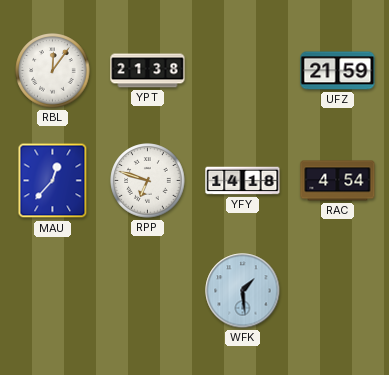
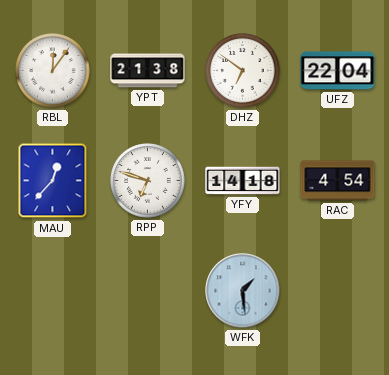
DHZ: none -> 6:51
UFZ: 21:59 -> 22:04
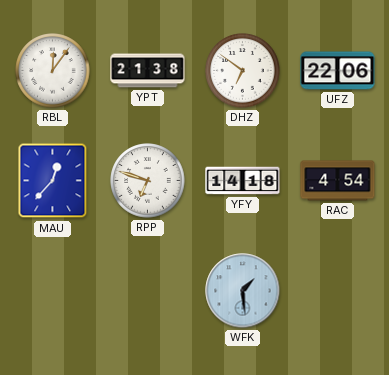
UFZ: 22:04 -> 22:06
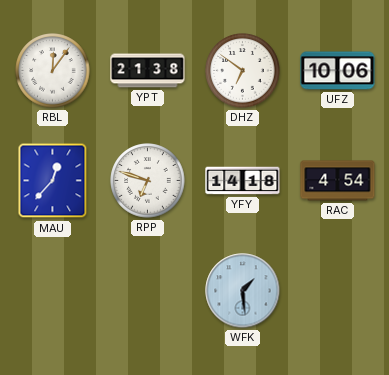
UFZ: 22:06 -> 10:06
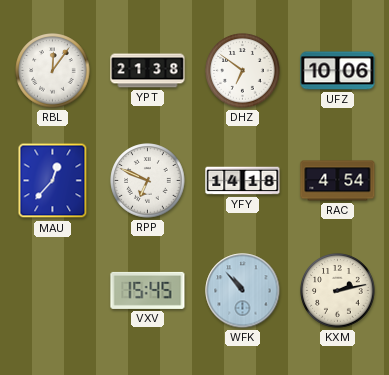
RPP: 6:48 -> 6:49
VXV: none -> 15:45
WFK: 1:29 -> 10:53
KXM: none -> 2:13
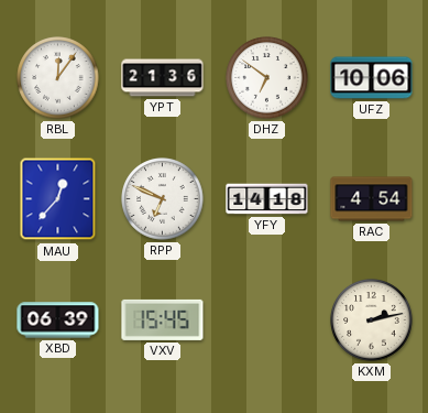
YPT: 21:38 -> 21:36
XBD: none -> 06:39
WFK: 10:53 -> none
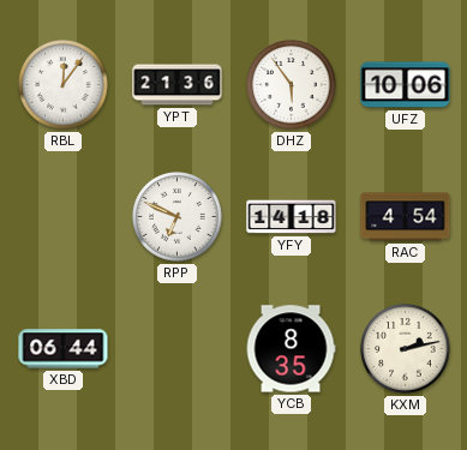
DHZ: 6:51 -> 5:54
MAU: 12:37 -> none
XBD: 06:39 -> 06:44
VXV: 15:45 -> none
YCB: none -> 8:35
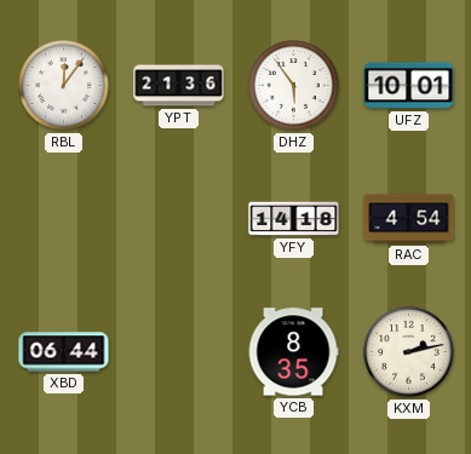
UFZ: 10:06 -> 10:01
RPP: 6:49 -> none
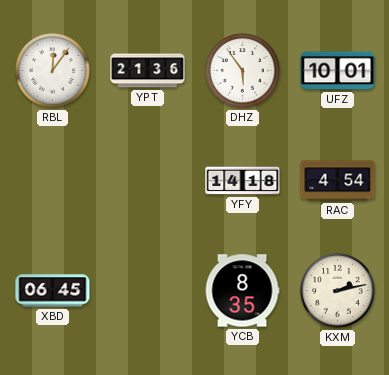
XBD: 06:44 -> 06:45
